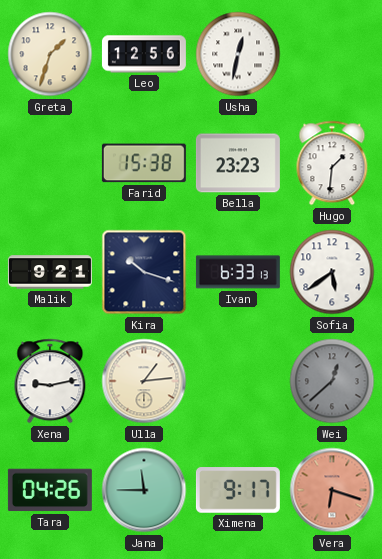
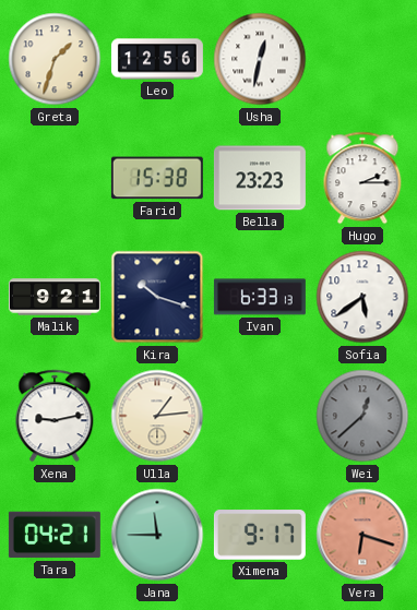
Hugo: 1:31 -> 2:15
Tara: 04:26 -> 04:21
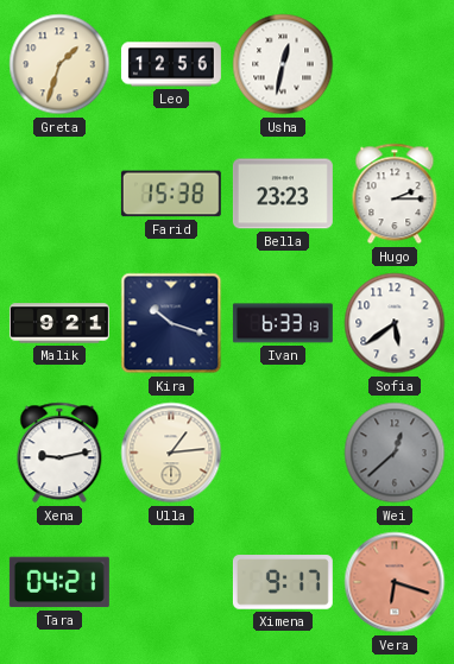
Jana: 11:45 -> none
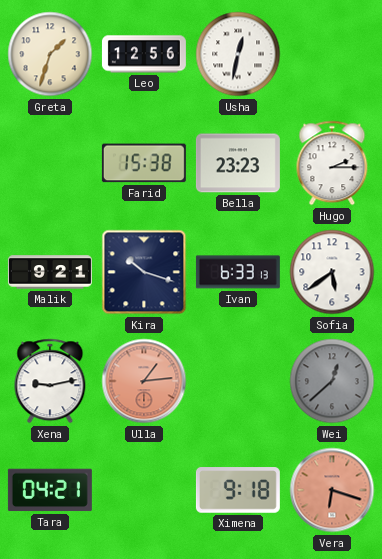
Ulla dial: cream -> salmon
Ximena: 9:17 -> 9:18
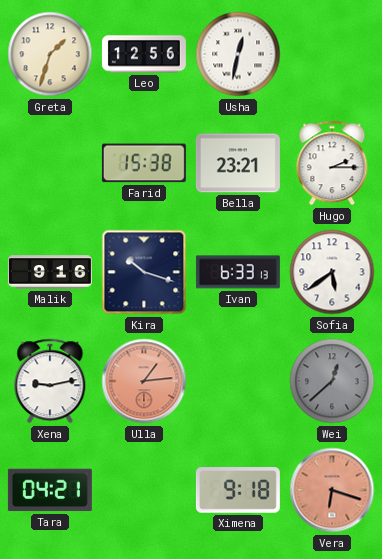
Bella: 23:23 -> 23:21
Malik: 9:21 -> 9:16
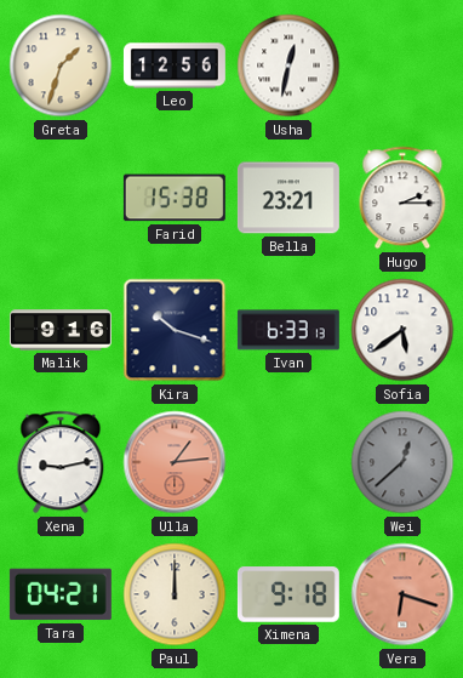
Paul: none -> 12:00
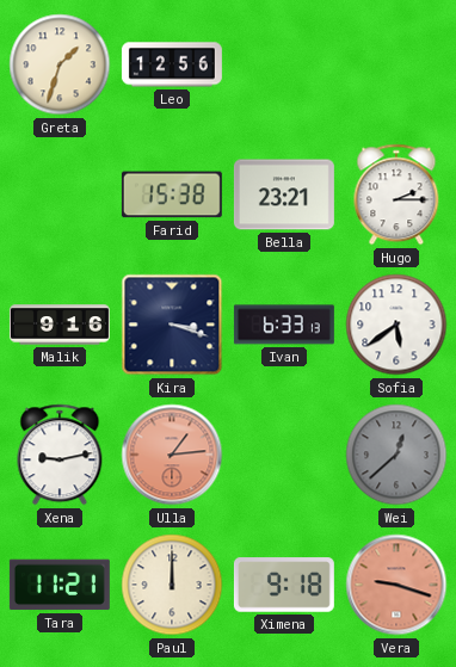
Usha: 12:32 -> none
Kira: 10:18 -> 3:18
Tara: 04:21 -> 11:21
Vera: 6:18 -> 9:18
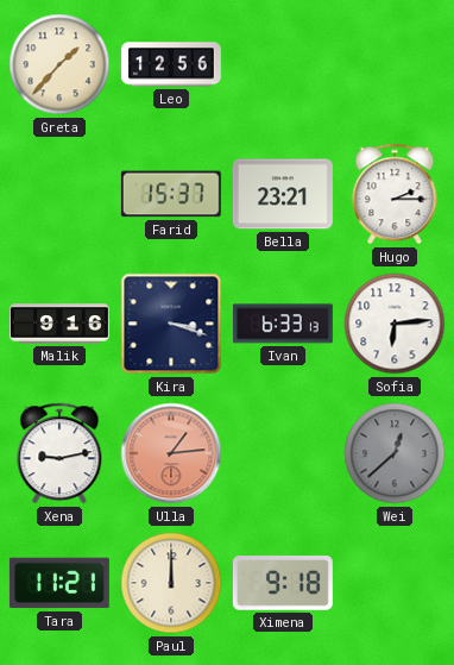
Greta: 1:33 -> 1:37
Farid: 15:38 -> 15:37
Sofia: 5:39 -> 6:14
Vera: 9:18 -> none
